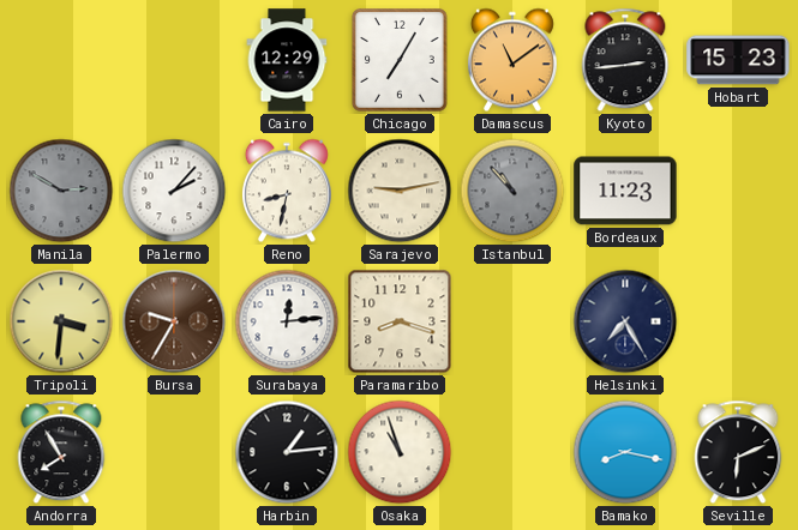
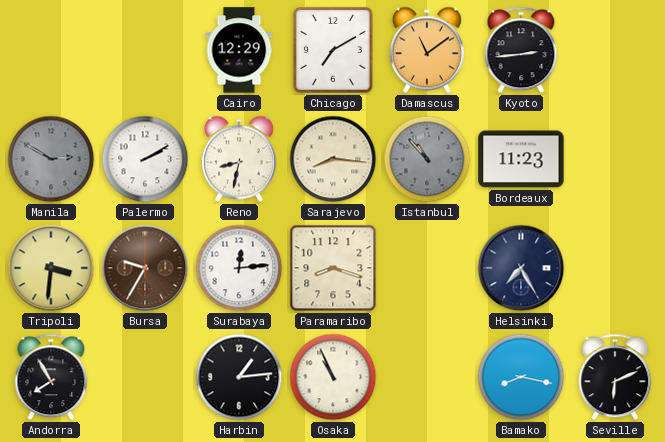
Chicago: 7:05 -> 7:10
Hobart: 15:23 -> none
Palermo: 2:07 -> 2:10
Sarajevo: 9:13 -> 8:16
Osaka: 10:57 -> 10:56
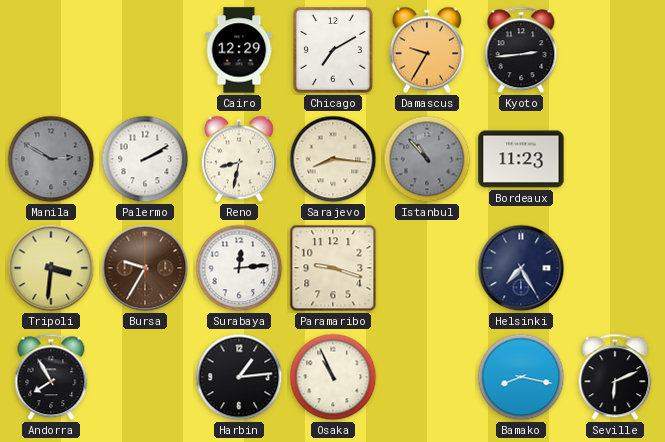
Damascus: 11:09 -> 9:35
Paramaribo: 8:18 -> 9:18
